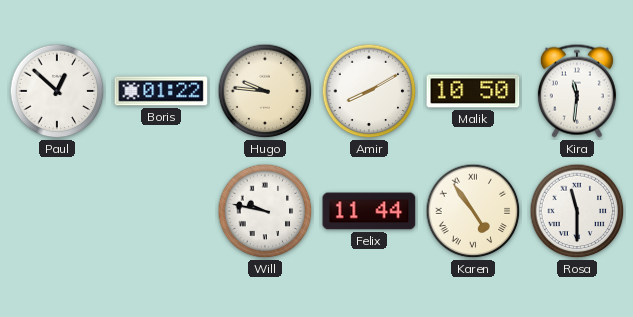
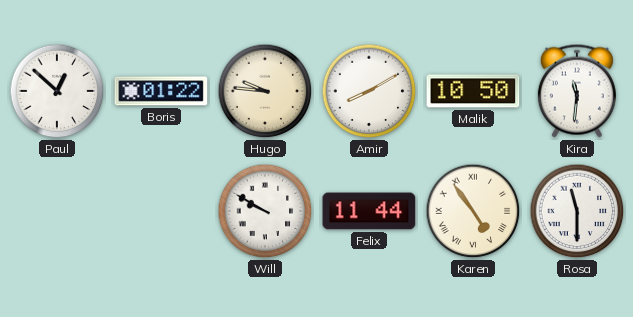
Will: 9:47 -> 9:50
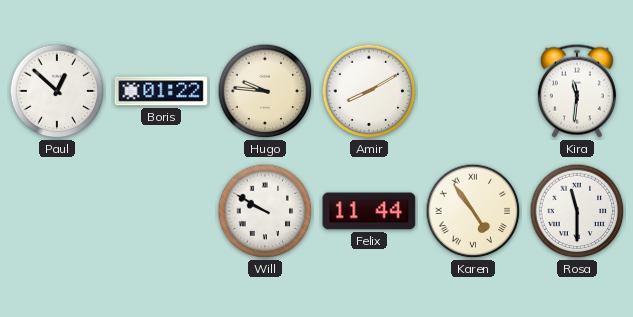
Malik: 10:50 -> none
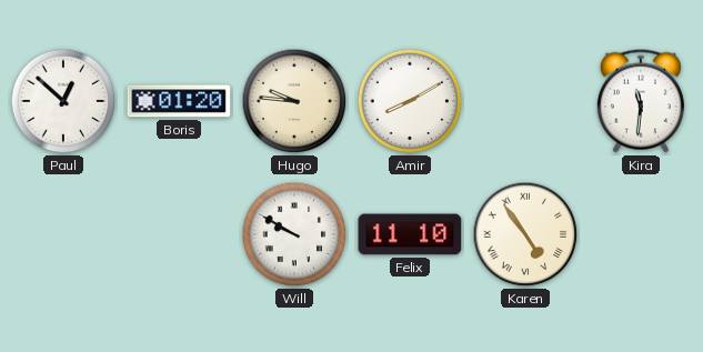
Boris: 01:22 -> 01:20
Felix: 11:44 -> 11:10
Rosa: 11:30 -> none
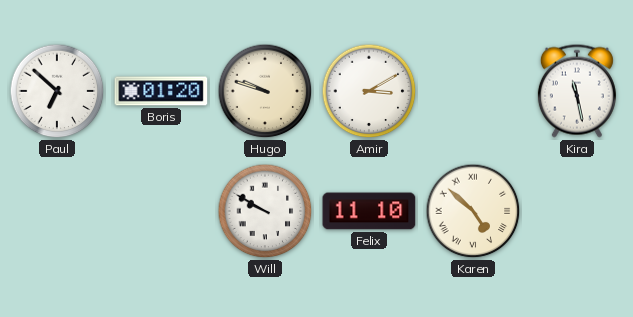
Paul: 12:52 -> 6:52
Hugo: 9:46 -> 9:48
Amir: 8:10 -> 3:10
Kira: 11:31 -> 11:28
Karen: 4:54 -> 4:52
